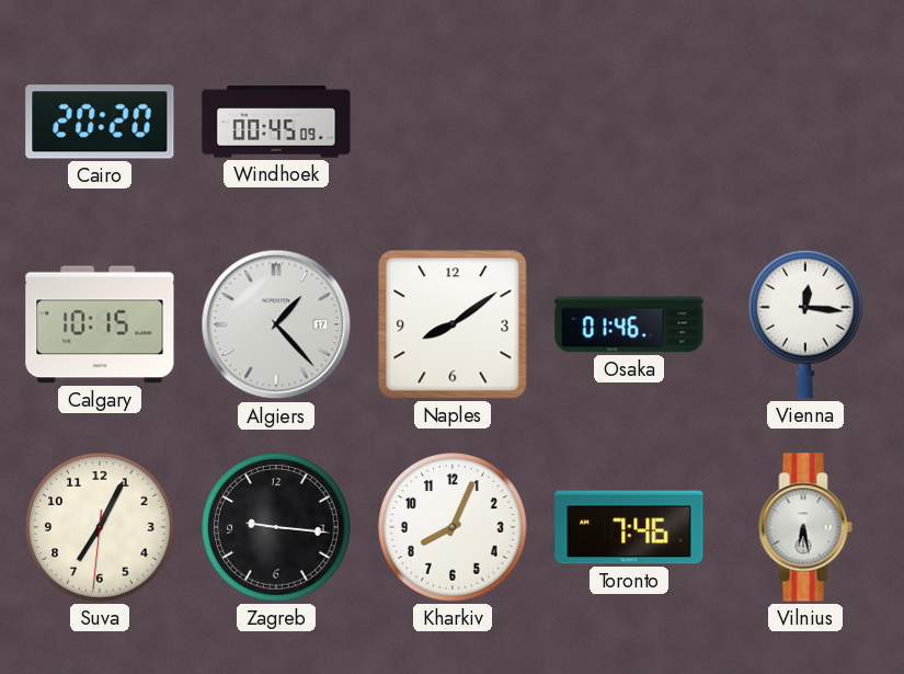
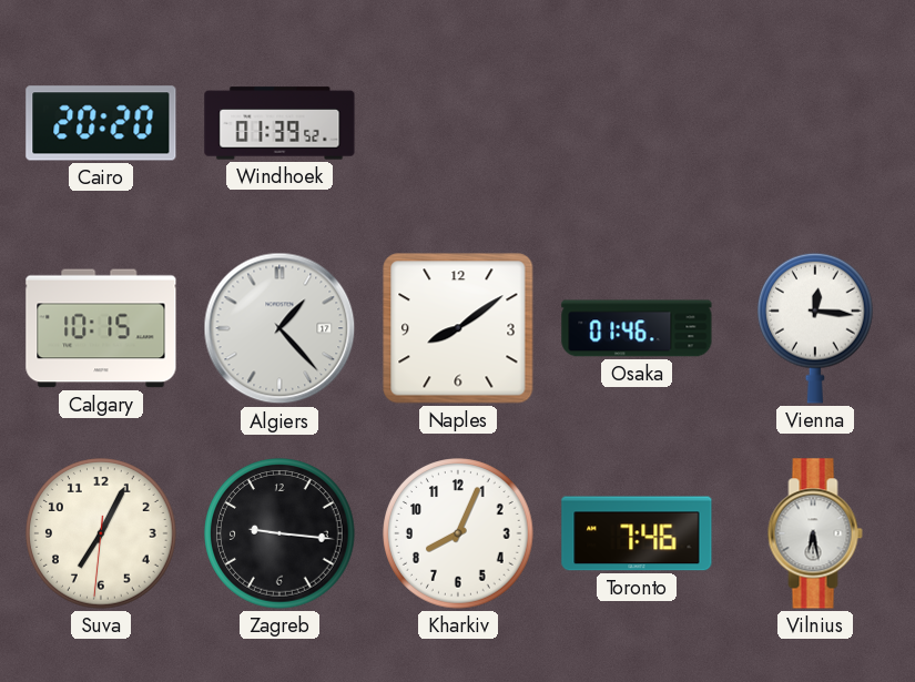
Windhoek: 00:45 -> 01:39
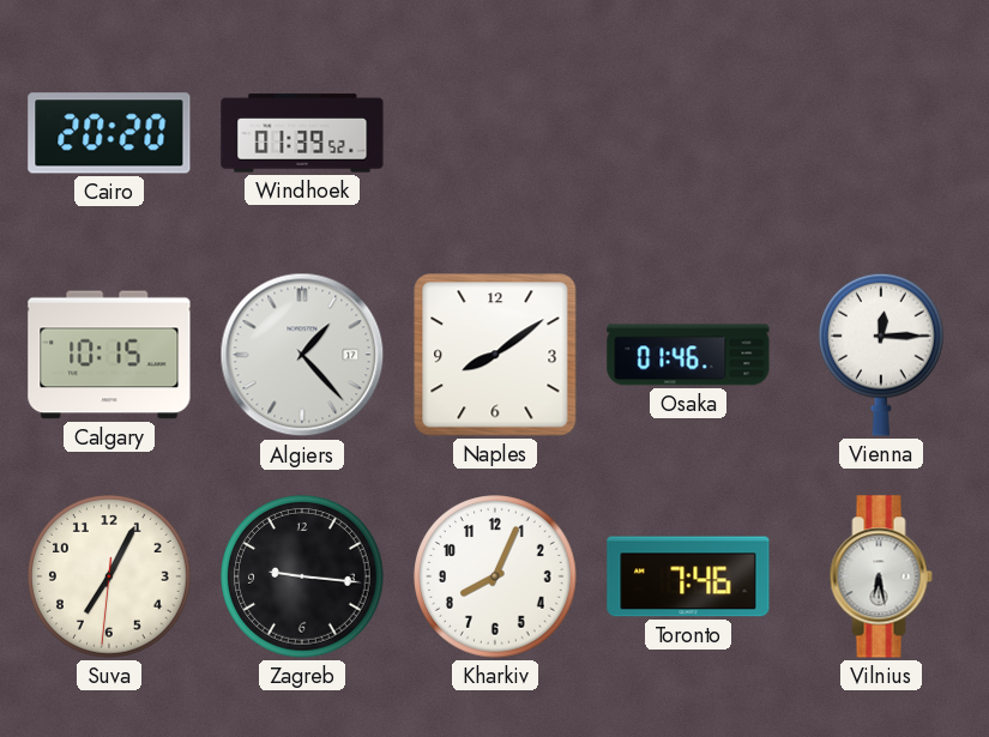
Vienna: 12:16 -> 12:15
